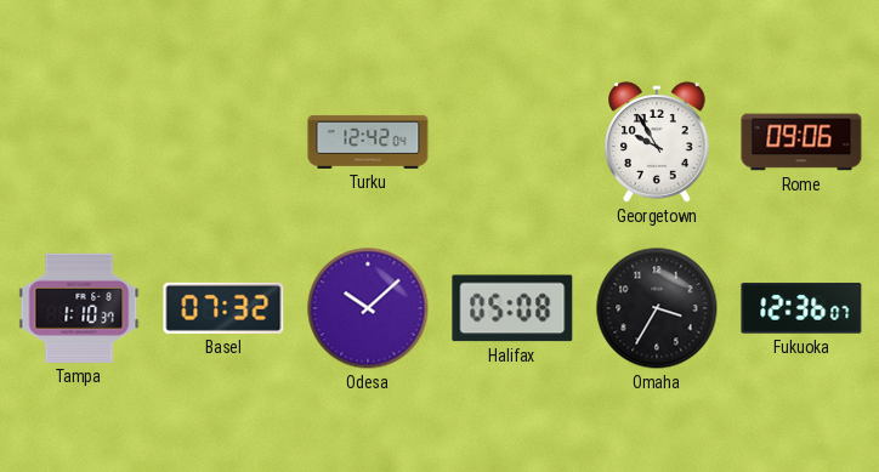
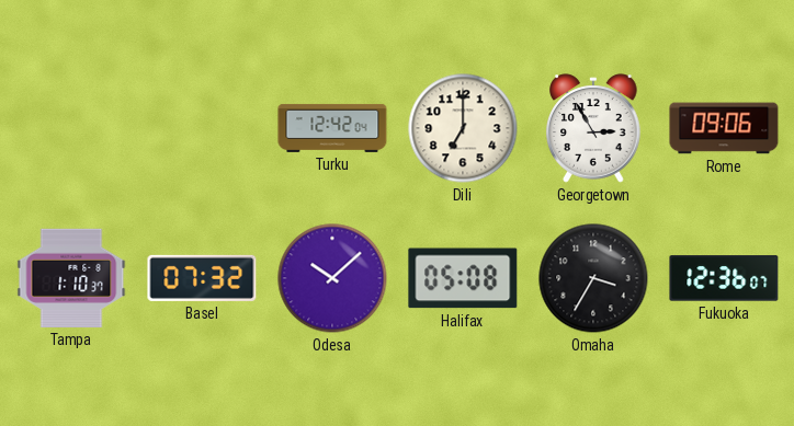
Dili: none -> 7:00
Georgetown: 9:55 -> 2:55
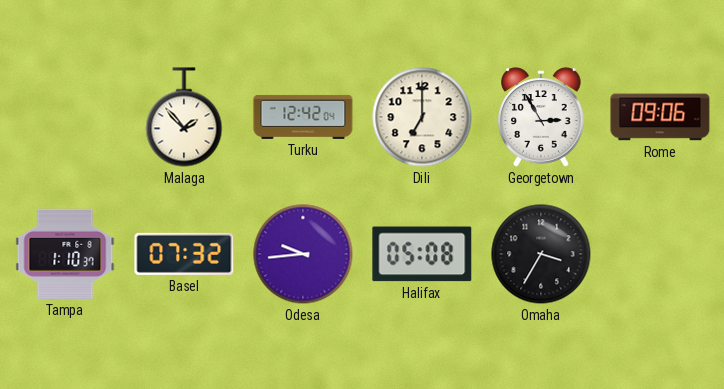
Malaga: none -> 1:53
Odesa: 10:08 -> 9:44
Fukuoka: 12:36 -> none
